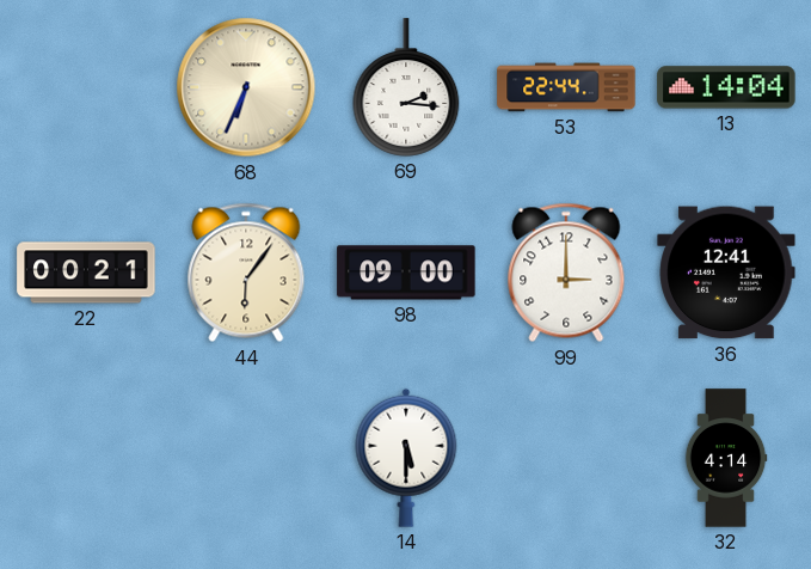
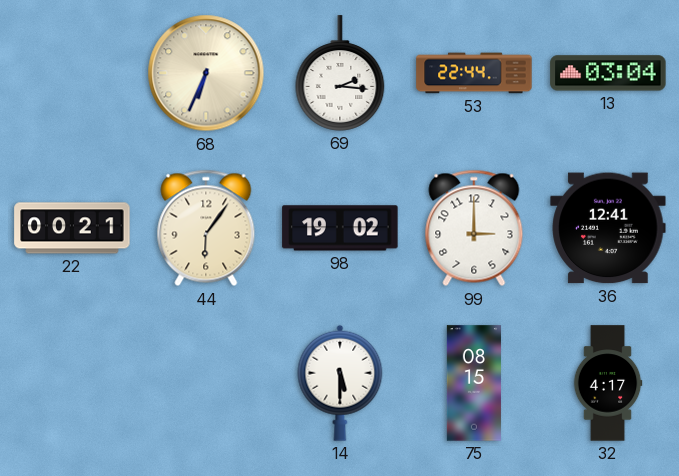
13: 14:04 -> 03:04
98: 09:00 -> 19:02
75: none -> 08:15
32: 4:14 -> 4:17
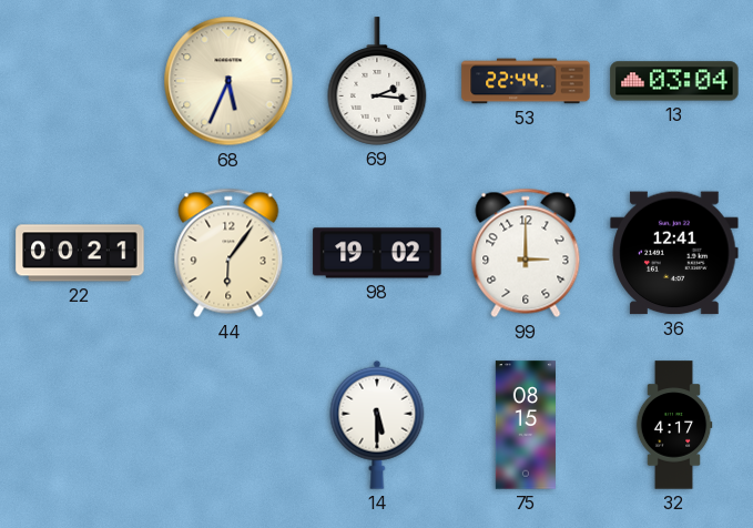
68: 6:34 -> 5:34
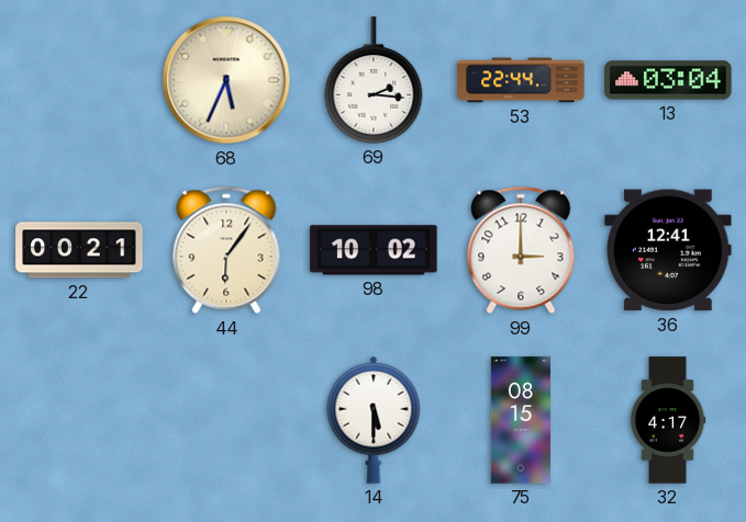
98: 19:02 -> 10:02
